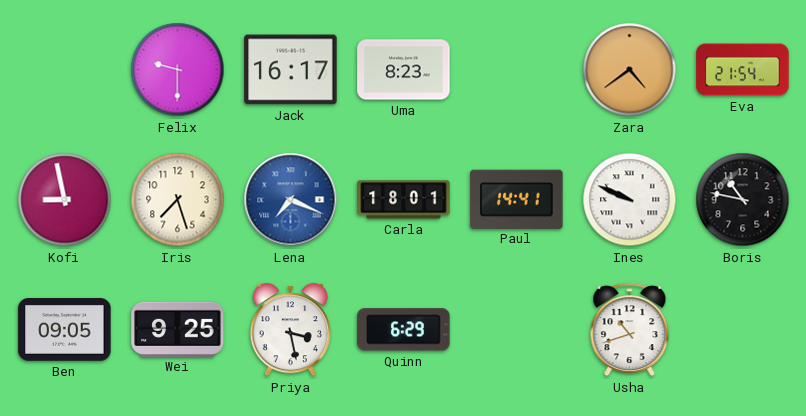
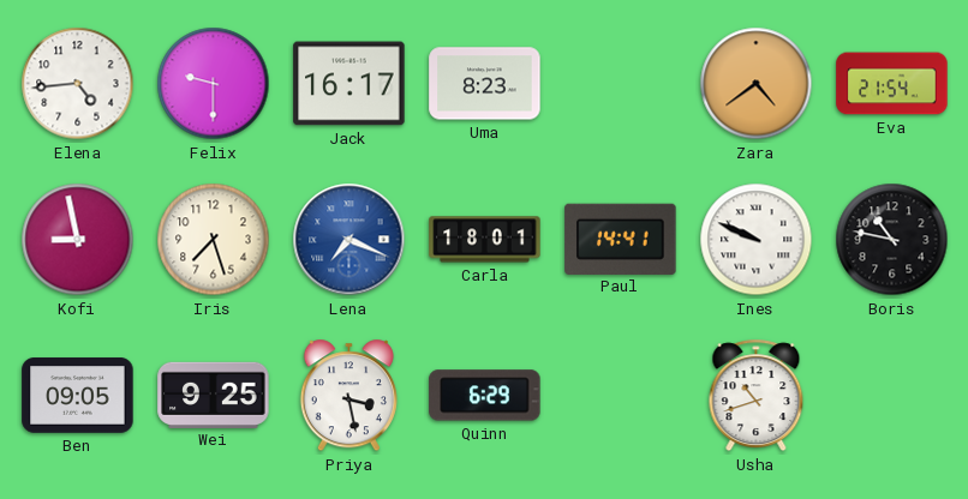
Elena: none -> 4:44
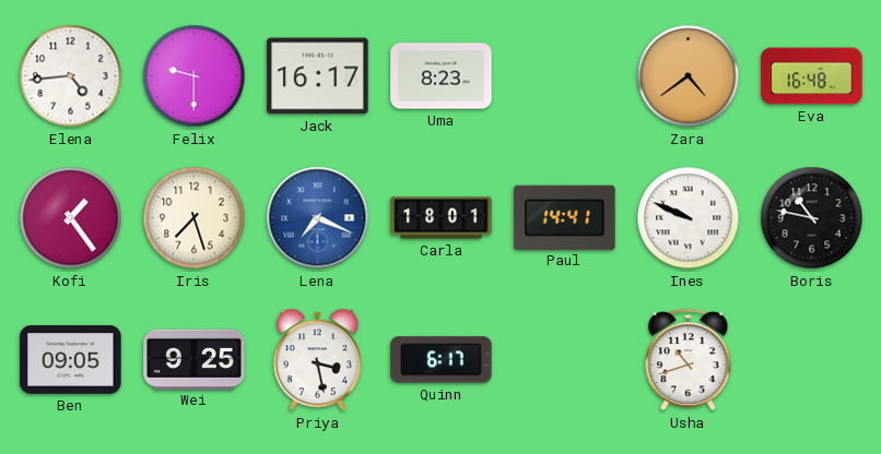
Eva: 21:54 -> 16:48
Kofi: 8:58 -> 1:24
Quinn: 6:29 -> 6:17
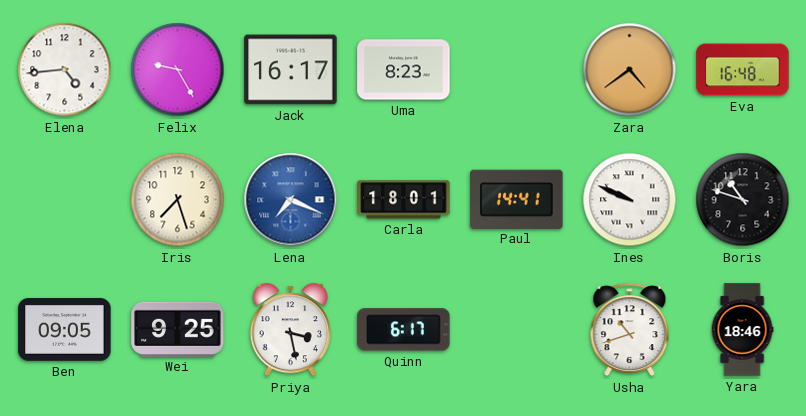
Felix: 9:30 -> 9:25
Kofi: 1:24 -> none
Boris: 10:47 -> 10:48
Yara: none -> 18:46
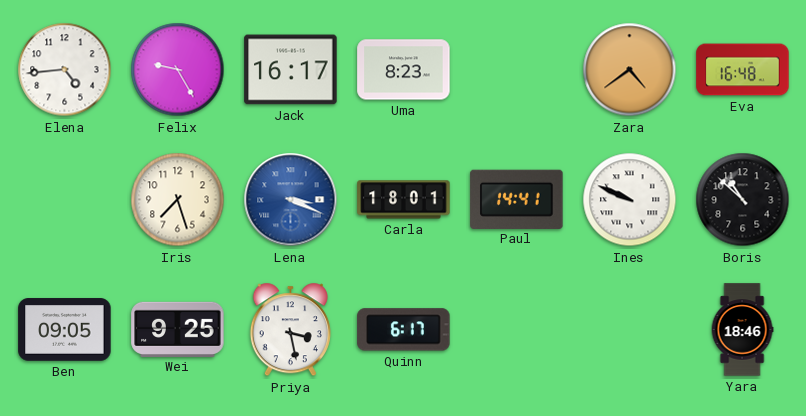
Lena: 7:19 -> 3:19
Boris: 10:48 -> 10:52
Usha: 10:42 -> none
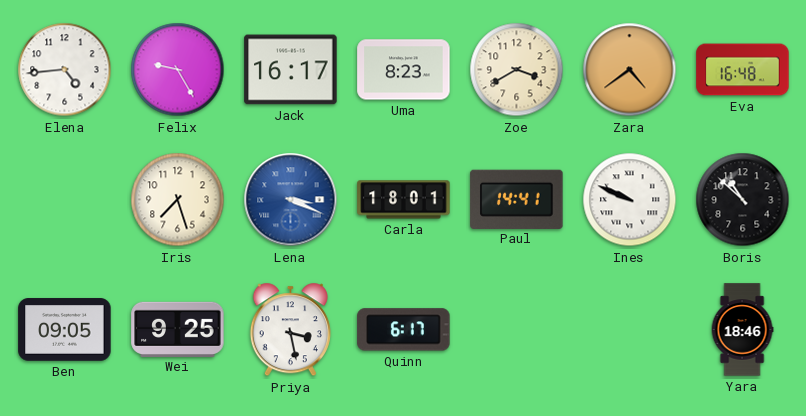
Zoe: none -> 3:40
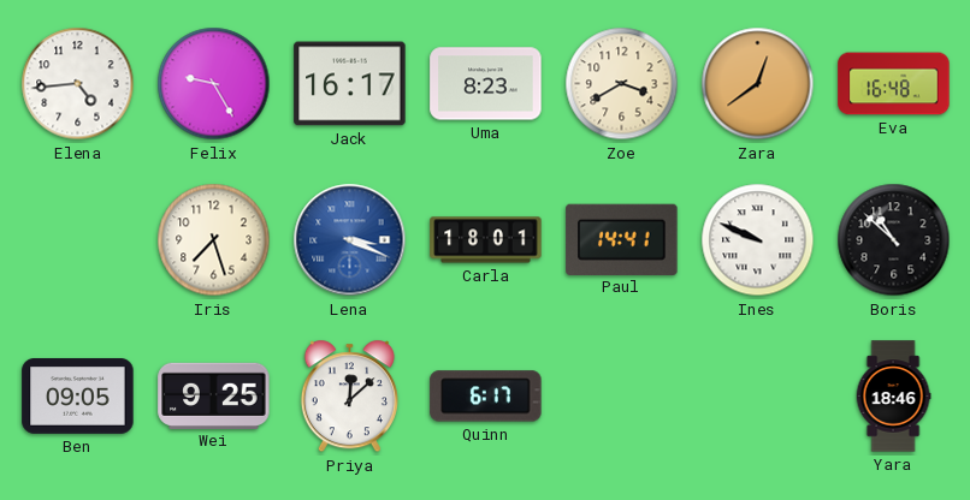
Zara: 4:39 -> 12:39
Priya: 3:28 -> 12:08
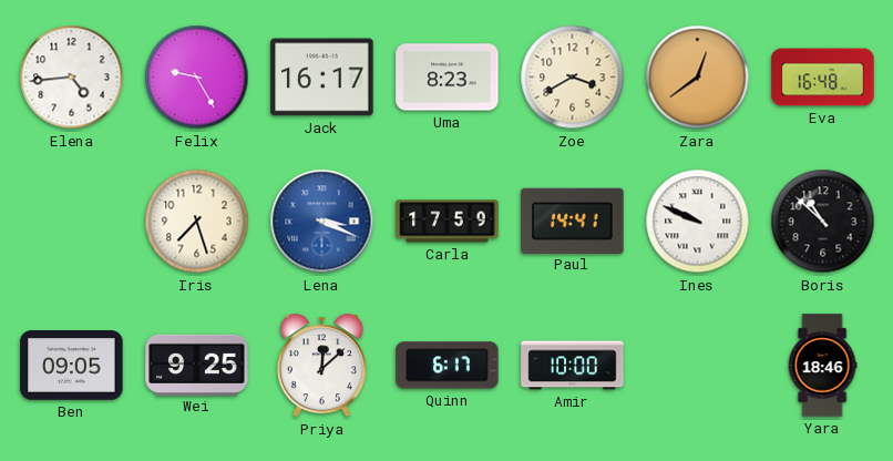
Carla: 18:01 -> 17:59
Amir: none -> 10:00
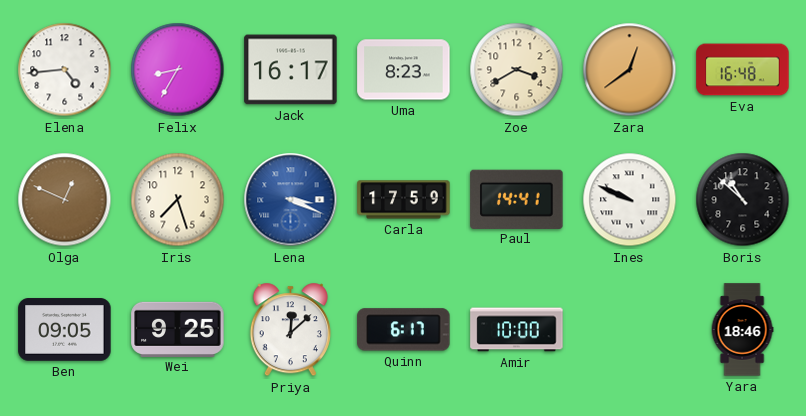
Felix: 9:25 -> 8:35
Olga: none -> 12:49
